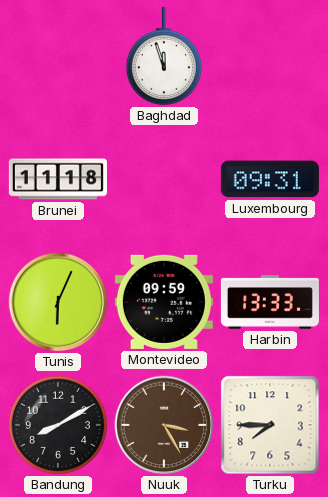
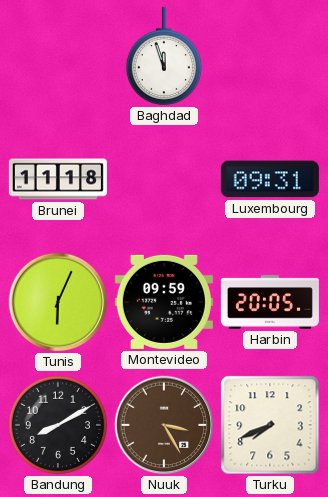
Harbin: 13:33 -> 20:05
Turku: 7:45 -> 7:41
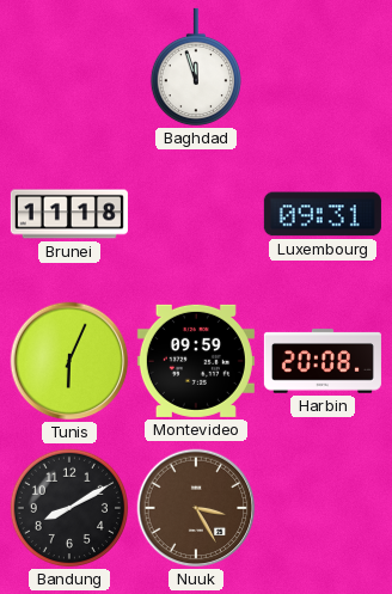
Harbin: 20:05 -> 20:08
Turku: 7:41 -> none
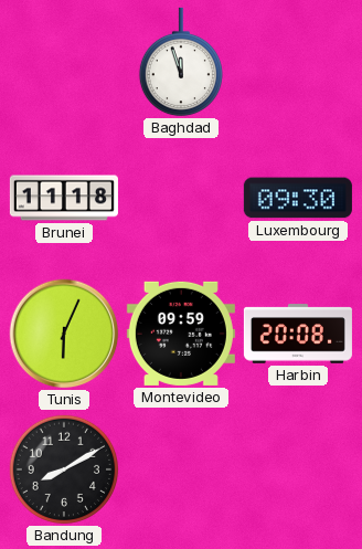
Luxembourg: 09:31 -> 09:30
Nuuk: 3:25 -> none
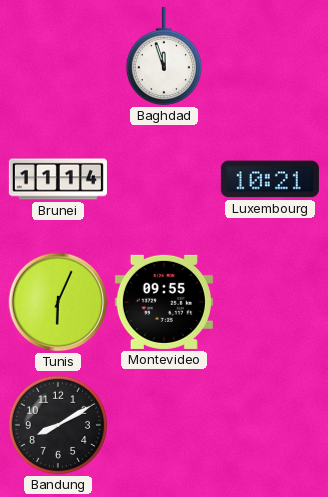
Brunei: 11:18 -> 11:14
Luxembourg: 09:30 -> 10:21
Montevideo: 09:59 -> 09:55
Harbin: 20:08 -> none
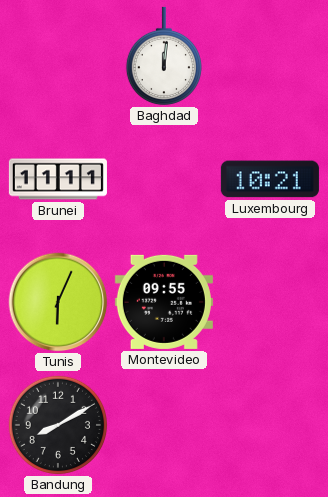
Baghdad: 11:57 -> 12:01
Brunei: 11:14 -> 11:11
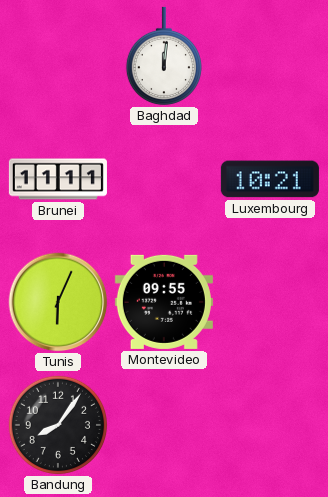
Bandung: 8:10 -> 8:06
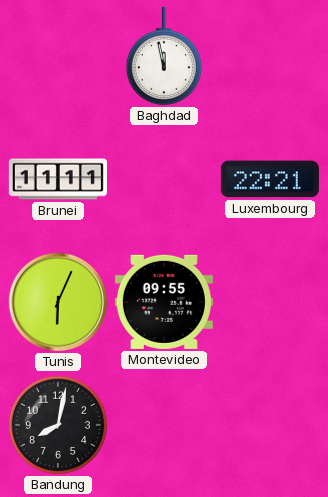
Baghdad: 12:01 -> 11:58
Luxembourg: 10:21 -> 22:21
Bandung: 8:06 -> 8:02
